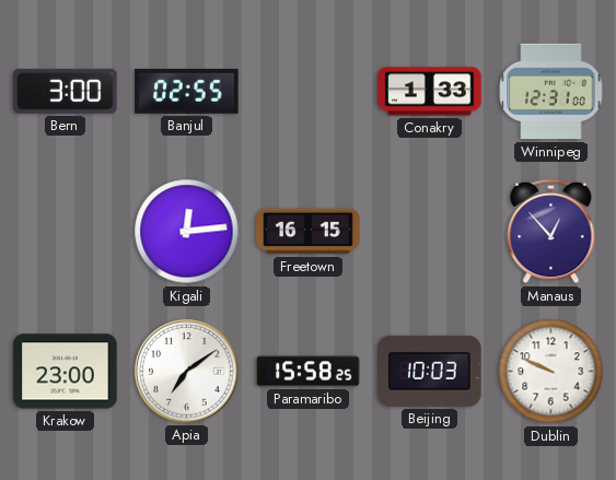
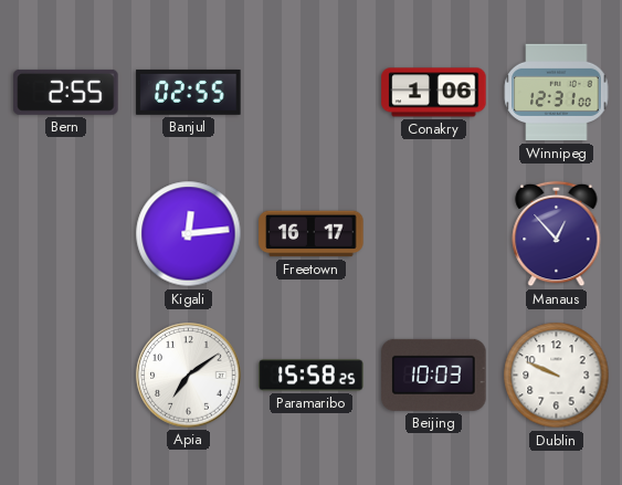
Bern: 3:00 -> 2:55
Conakry: 1:33 -> 1:06
Freetown: 16:15 -> 16:17
Krakow: 23:00 -> none
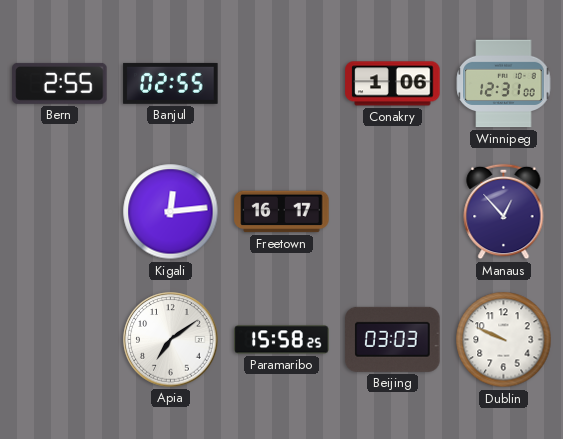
Beijing: 10:03 -> 03:03
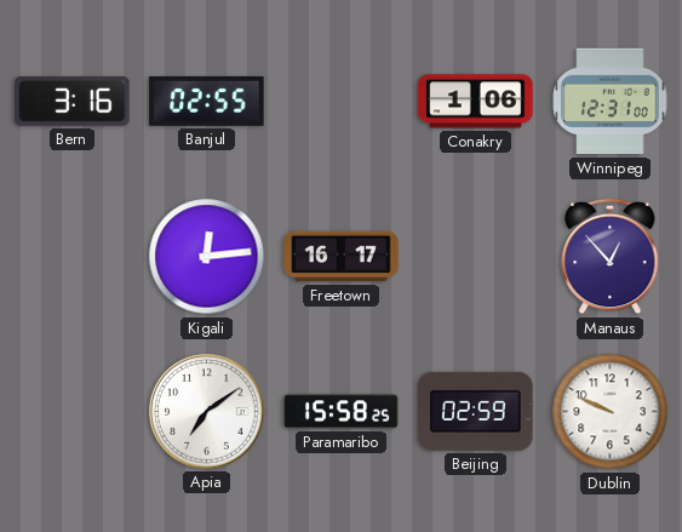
Bern: 2:55 -> 3:16
Beijing: 03:03 -> 02:59
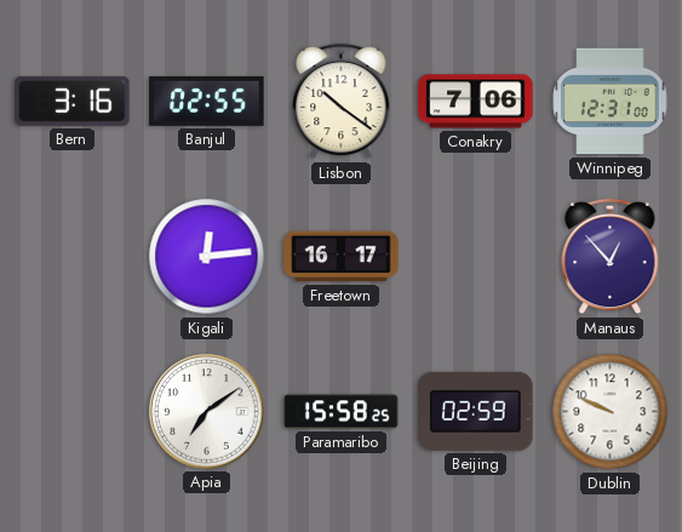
Lisbon: none -> 10:21
Conakry: 1:06 -> 7:06
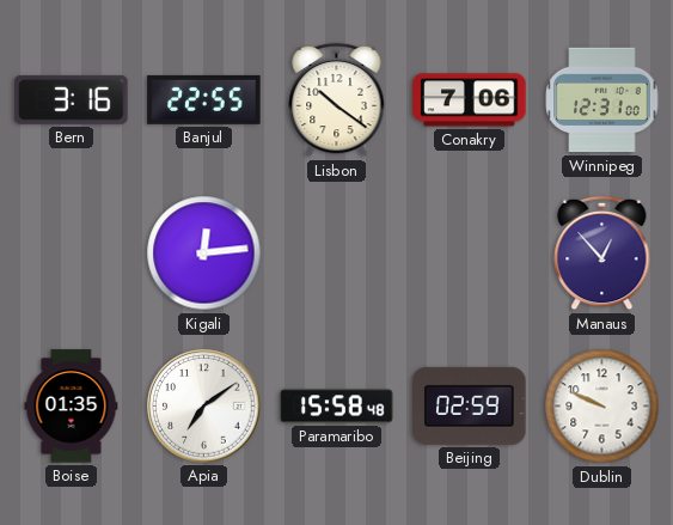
Banjul: 02:55 -> 22:55
Freetown: 16:17 -> none
Boise: none -> 01:35
Paramaribo: 15:58:25 -> 15:58:48
